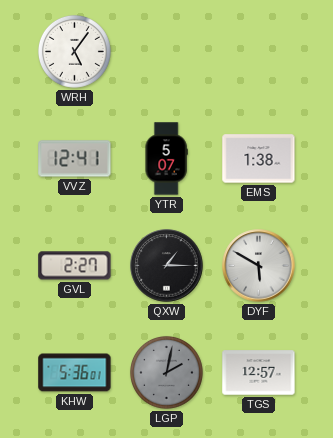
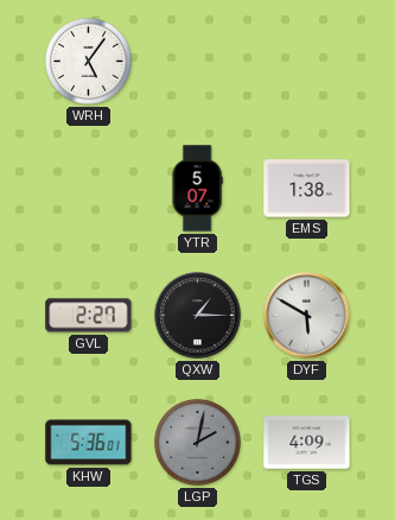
VVZ: 12:41 -> none
TGS: 12:57 -> 4:09
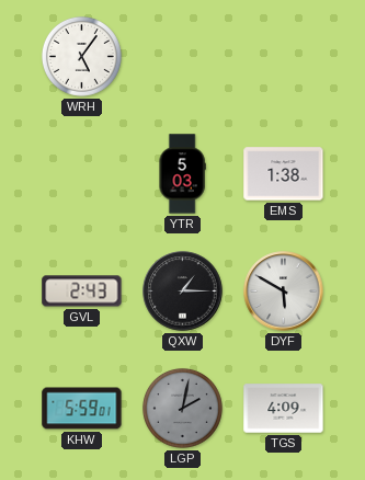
YTR: 5:07 -> 5:03
GVL: 2:27 -> 2:43
KHW: 5:36 -> 5:59
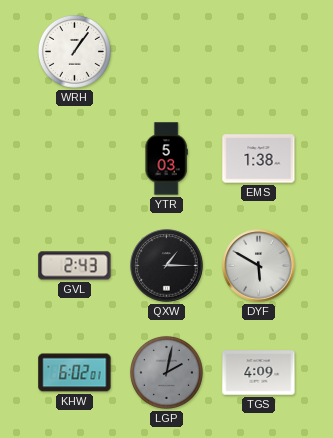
WRH: 5:06 -> 1:06
KHW: 5:59 -> 6:02
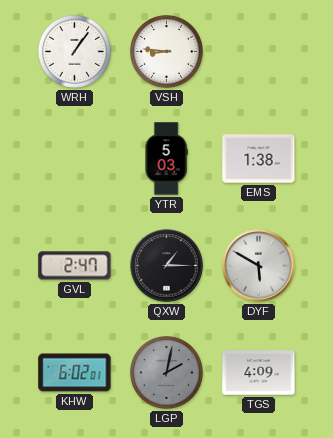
VSH: none -> 8:46
GVL: 2:43 -> 2:47
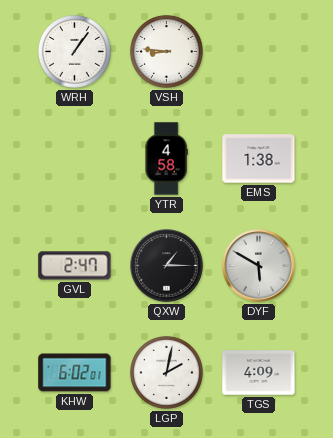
YTR: 5:03 -> 4:58
LGP dial: grey -> white
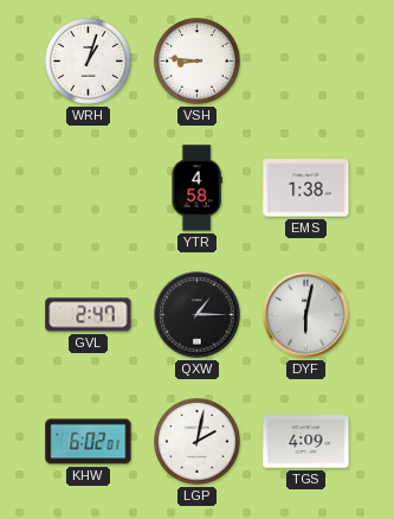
WRH: 1:06 -> 1:03
DYF: 5:50 -> 6:02
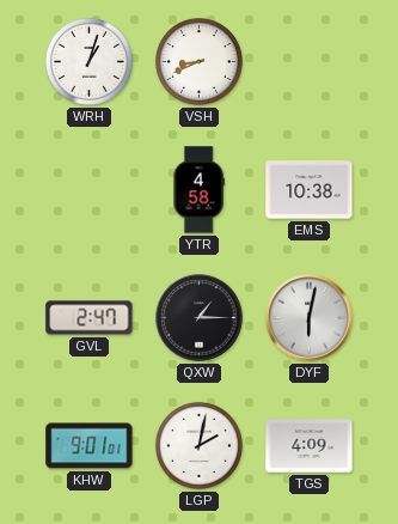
VSH: 8:46 -> 8:41
EMS: 1:38 -> 10:38
KHW: 6:02 -> 9:01
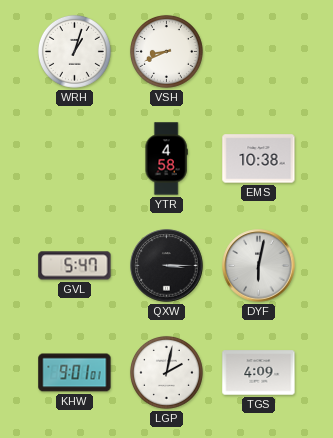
GVL: 2:47 -> 5:47
QXW: 1:15 -> 3:15
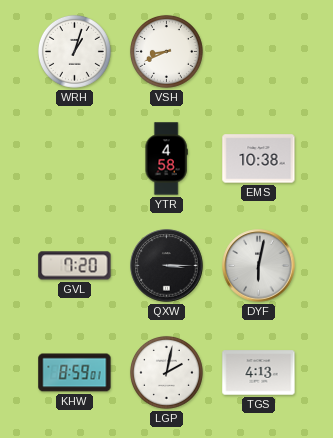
GVL: 5:47 -> 7:20
KHW: 9:01 -> 8:59
TGS: 4:09 -> 4:13
